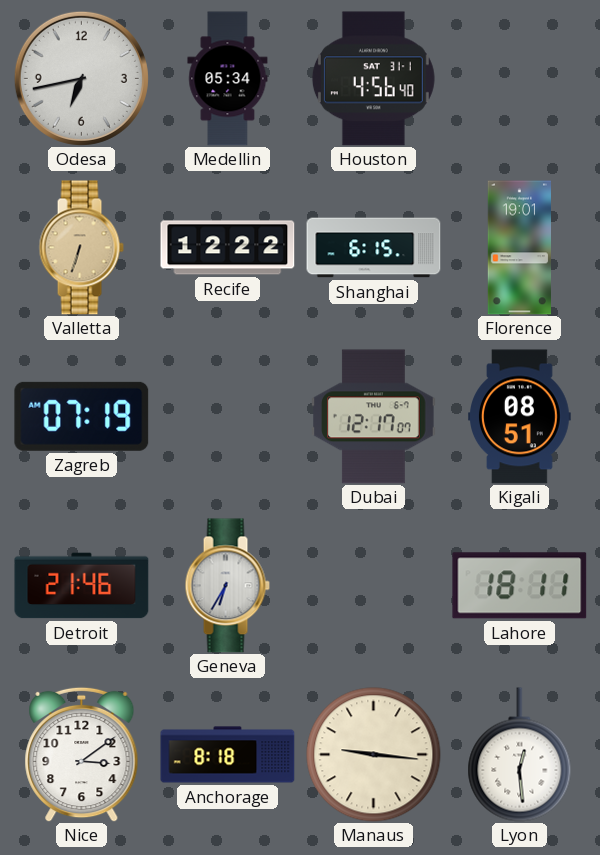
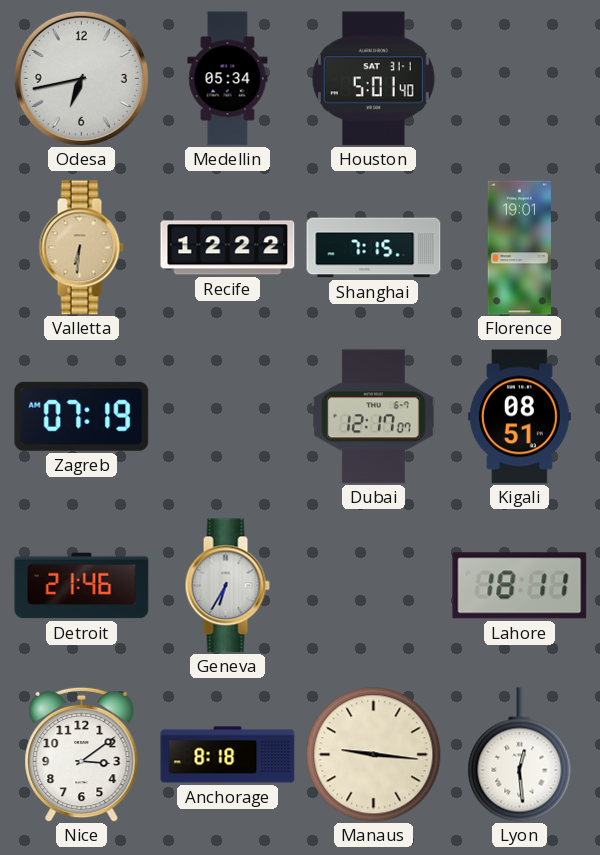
Houston: 4:56 -> 5:01
Valletta: 6:33 -> 6:31
Shanghai: 6:15 -> 7:15
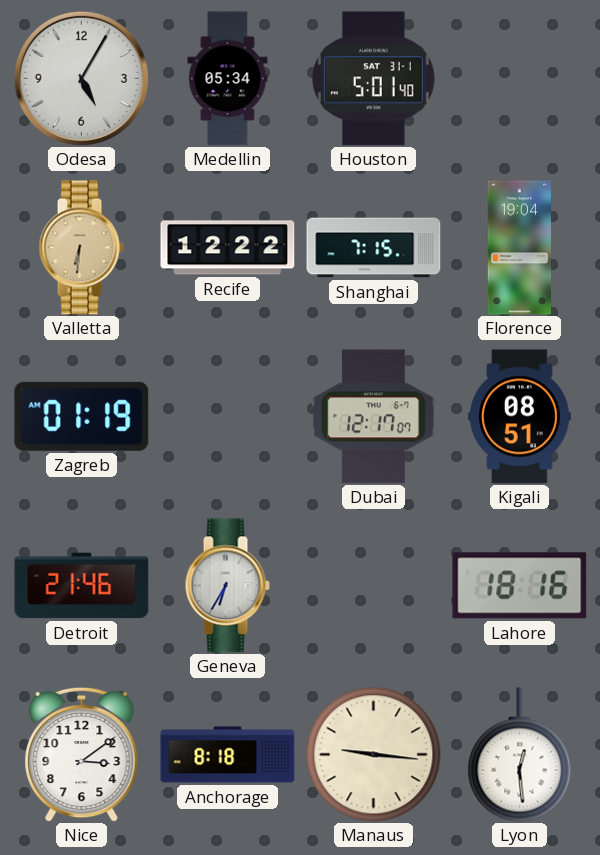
Odesa: 6:43 -> 5:05
Florence: 19:01 -> 19:04
Zagreb: 07:19 -> 01:19
Lahore: 18:11 -> 18:16
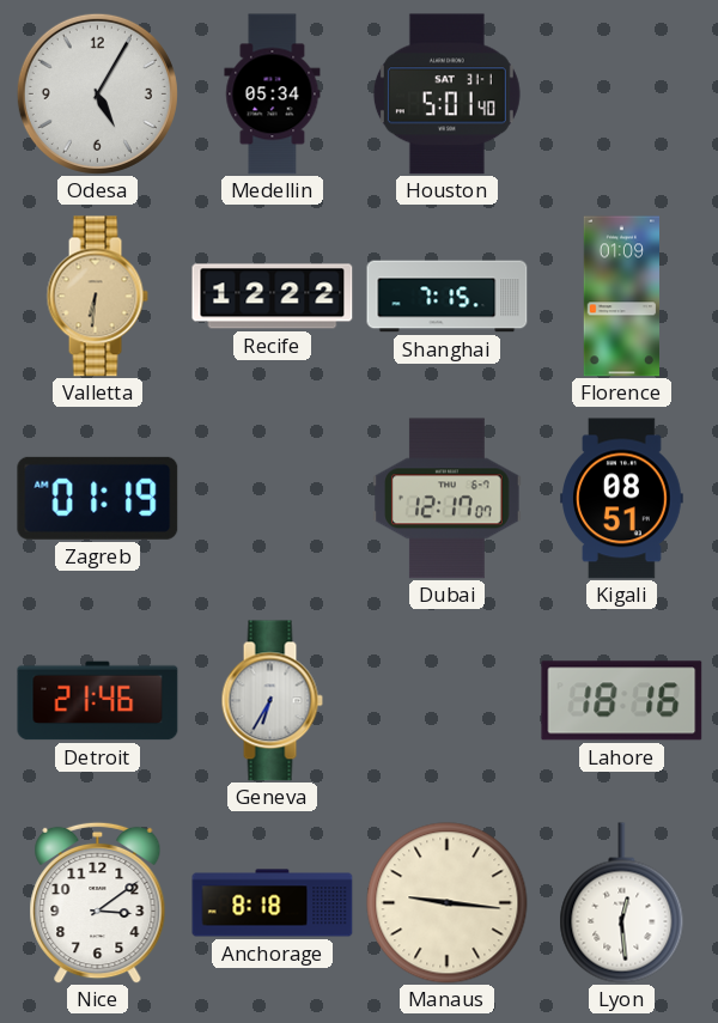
Florence: 19:04 -> 01:09
